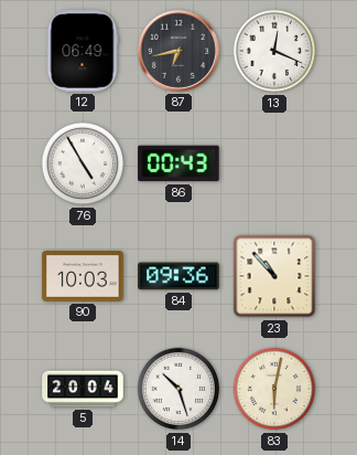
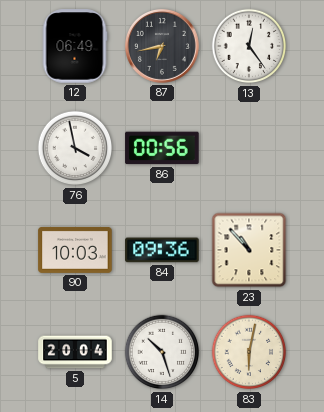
13: 12:19 -> 12:24
76: 4:55 -> 3:58
86: 00:43 -> 00:56
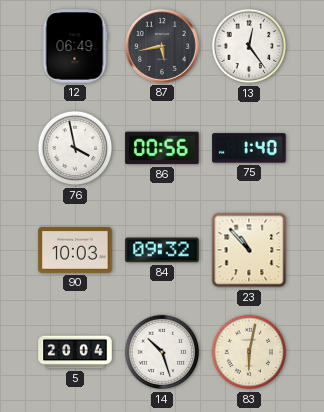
87: 6:43 -> 5:43
75: none -> 1:40
84: 09:36 -> 09:32
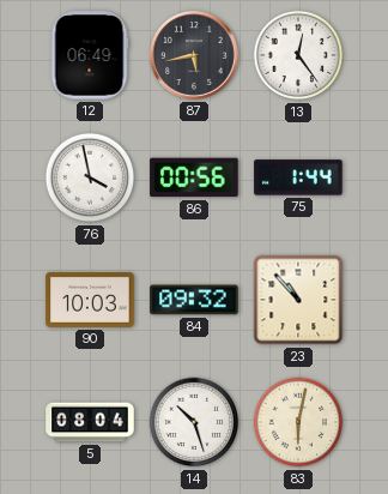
75: 1:40 -> 1:44
5: 20:04 -> 08:04
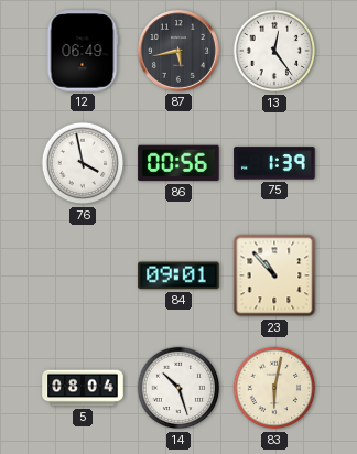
75: 1:44 -> 1:39
90: 10:03 -> none
84: 09:32 -> 09:01
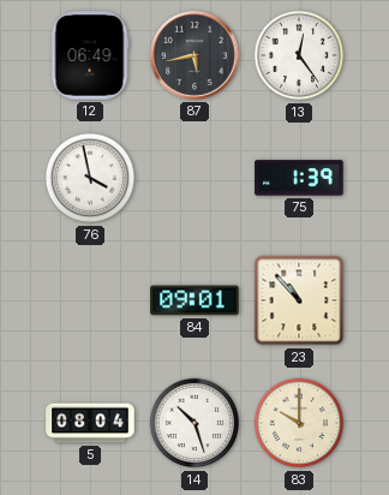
86: 00:56 -> none
83: 6:02 -> 10:00
